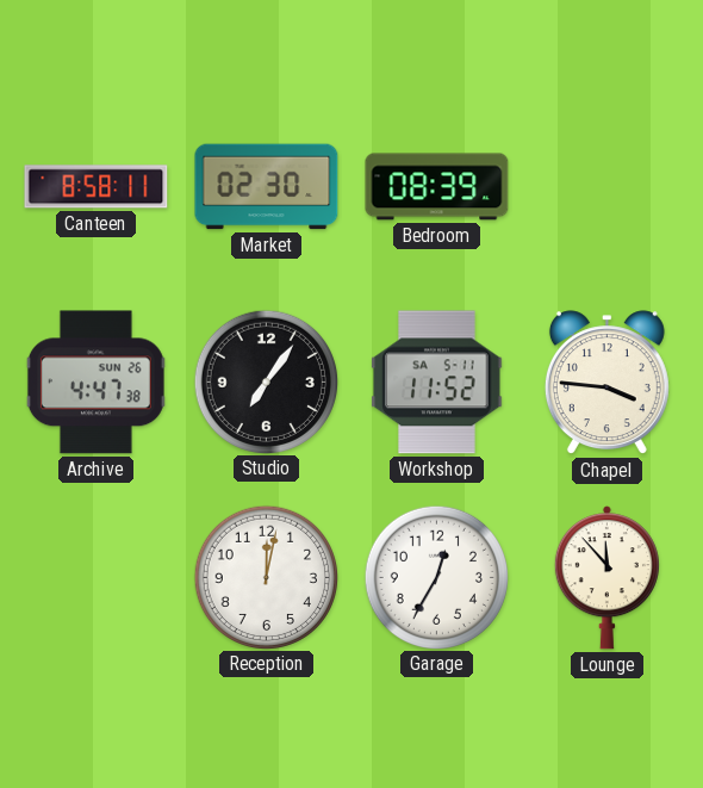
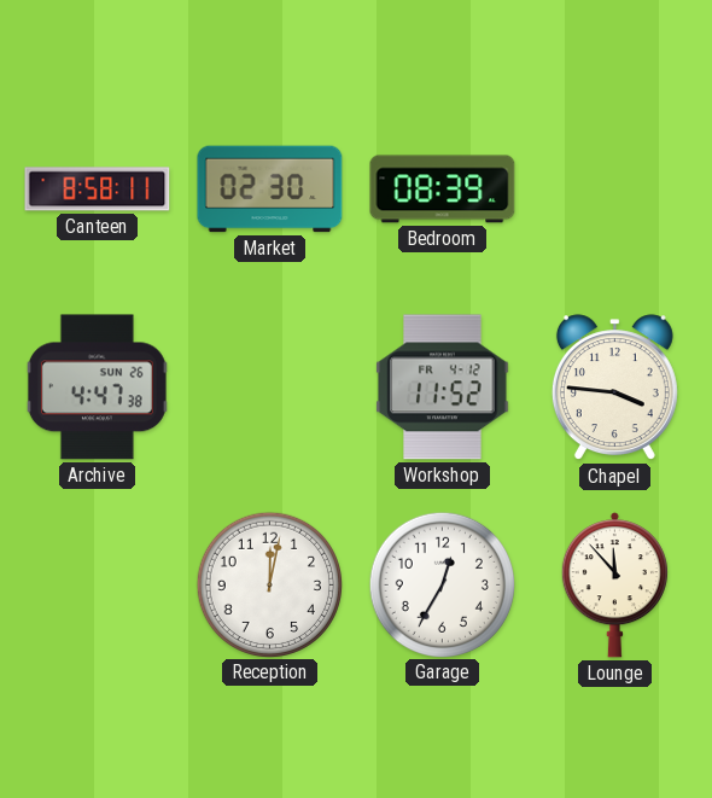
Studio: 7:06 -> none
Workshop date: SA 5-11 -> FR 4-12
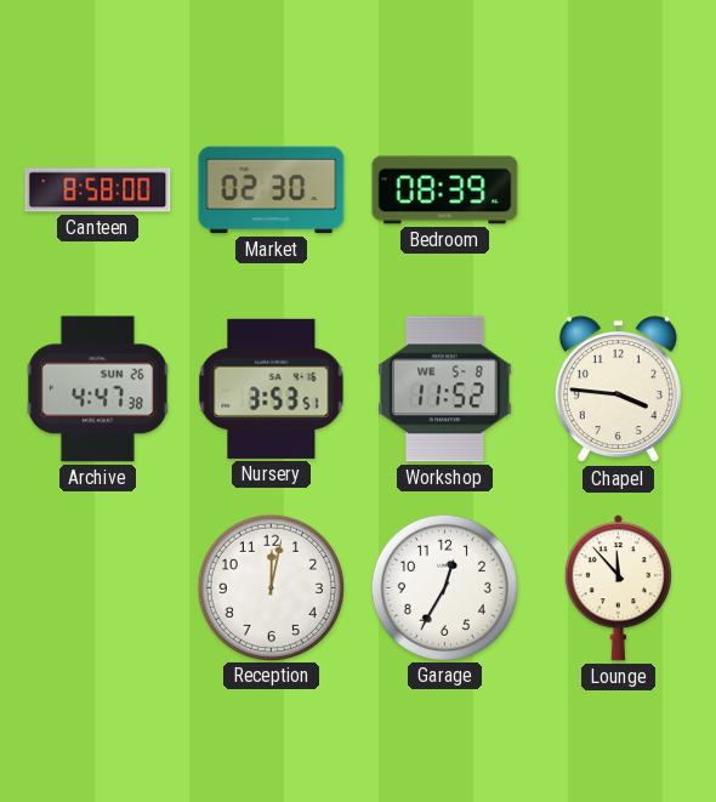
Canteen: 8:58:11 -> 8:58:00
Nursery: none -> 3:53
Workshop date: FR 4-12 -> WE 5-8
